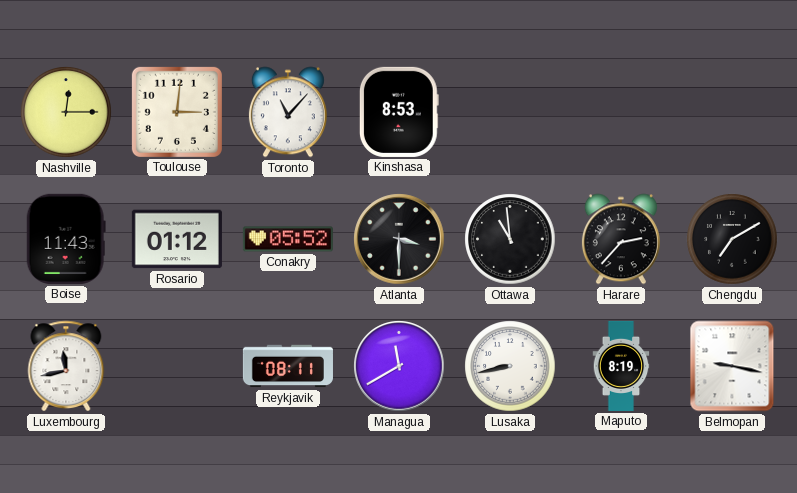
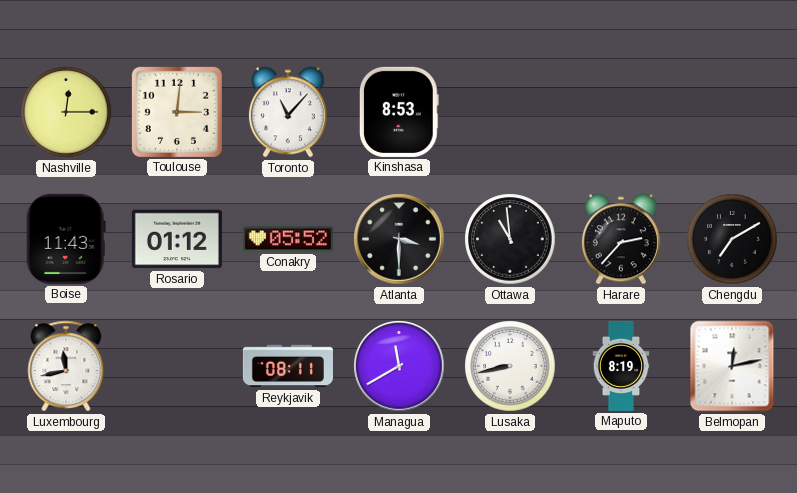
Belmopan: 9:17 -> 12:13
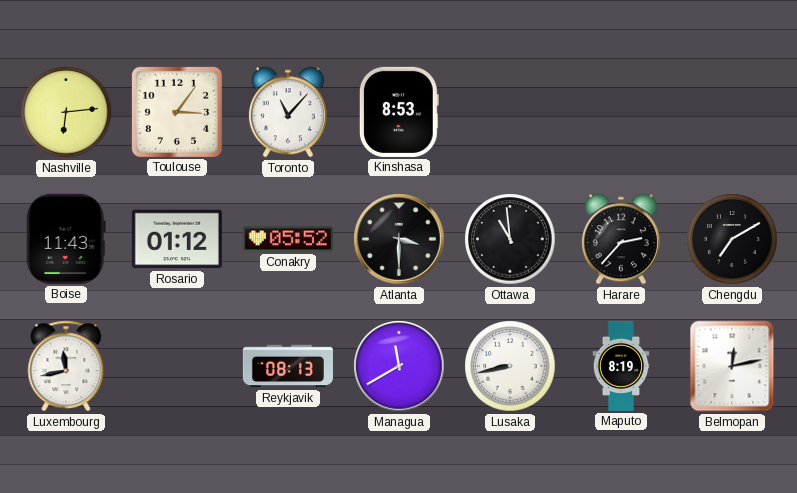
Nashville: 12:15 -> 6:14
Toulouse: 3:01 -> 3:06
Reykjavik: 08:11 -> 08:13
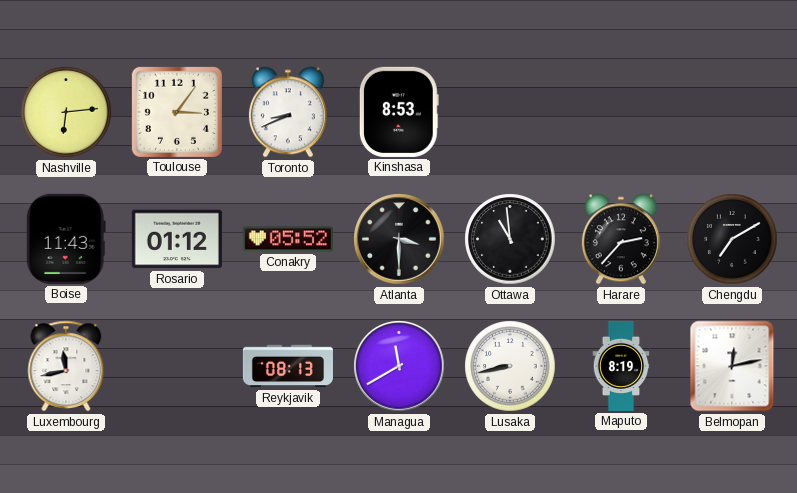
Toronto: 11:07 -> 8:41
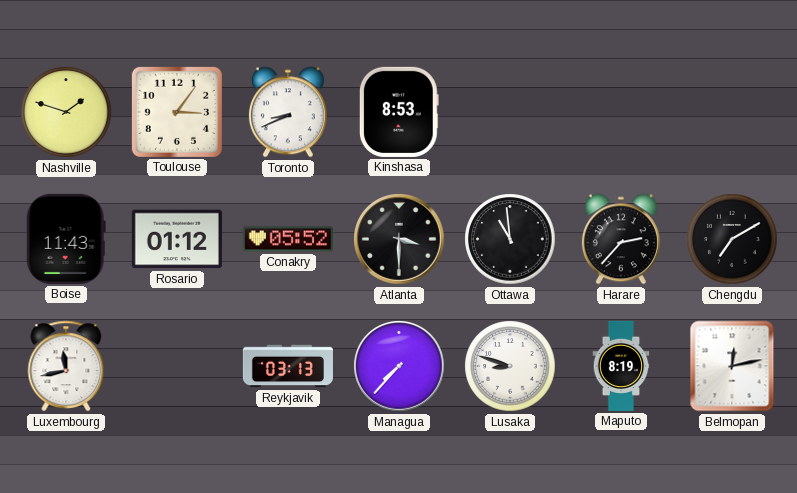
Nashville: 6:14 -> 1:48
Reykjavik: 08:13 -> 03:13
Managua: 11:40 -> 7:37
Lusaka: 8:43 -> 8:48
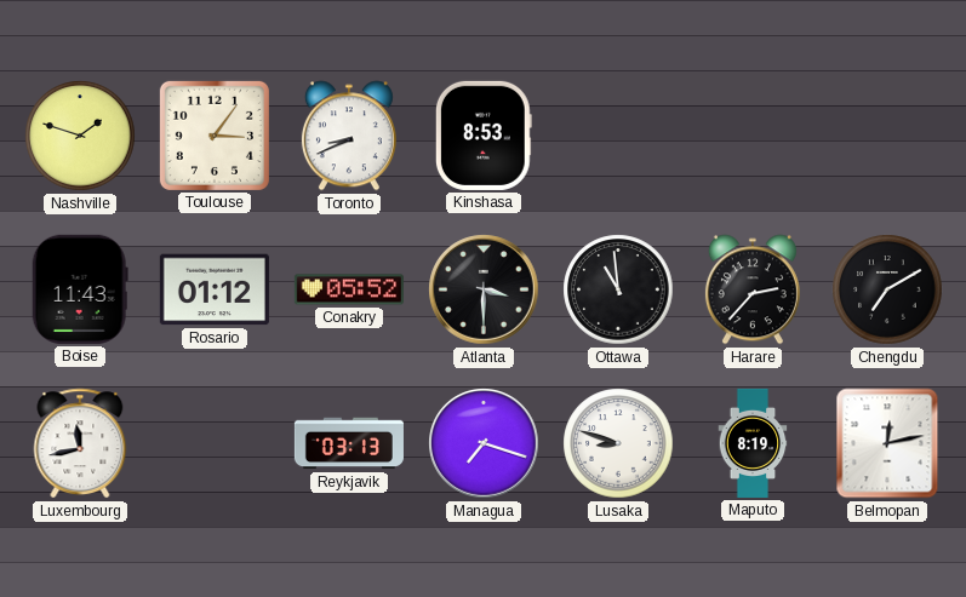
Managua: 7:37 -> 7:18
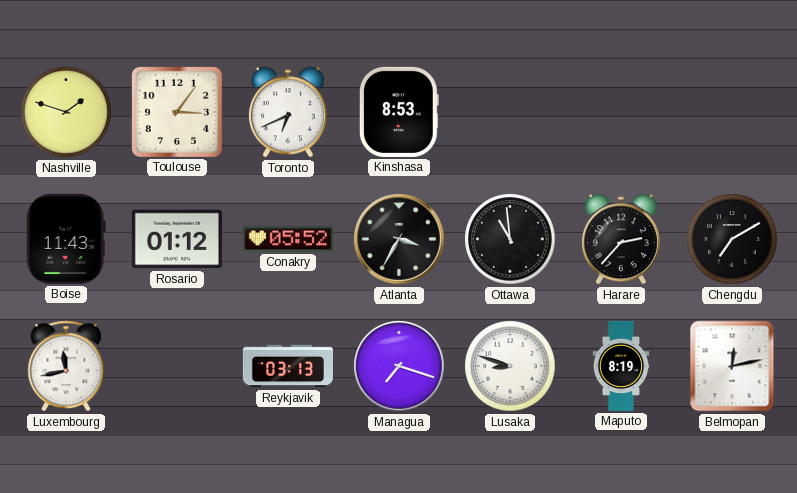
Toronto: 8:41 -> 6:41
Atlanta: 3:30 -> 3:35
